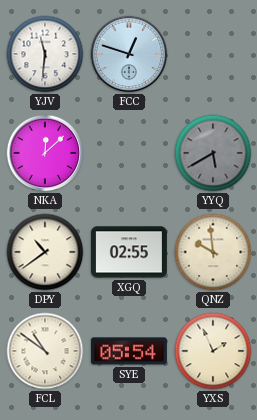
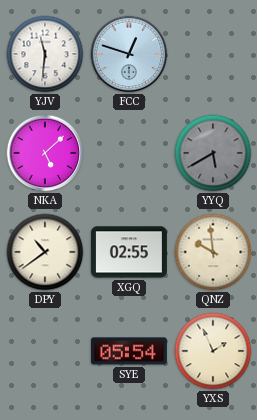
NKA: 12:08 -> 5:08
FCL: 10:51 -> none
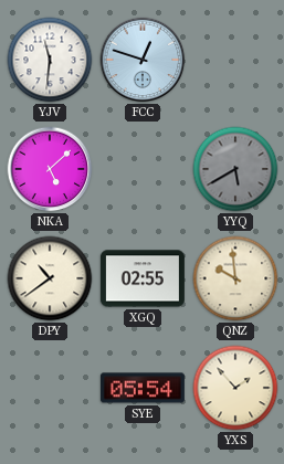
YXS: 1:56 -> 1:53
